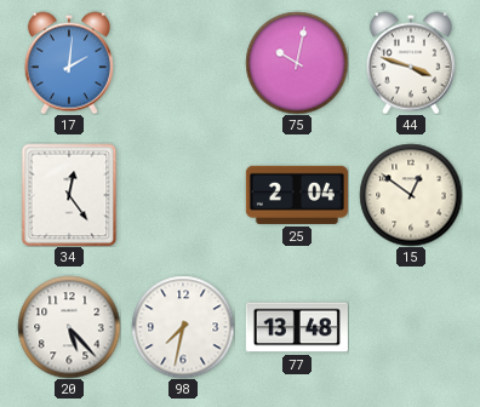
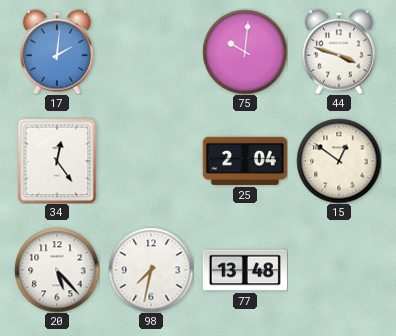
75: 10:02 -> 10:01
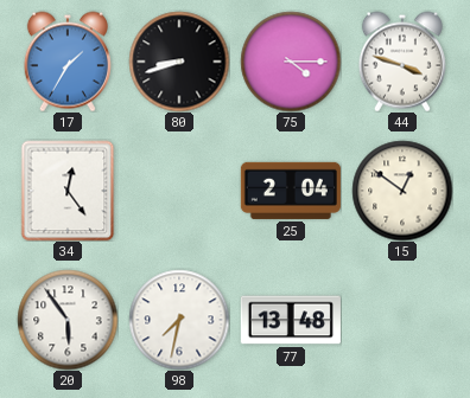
17: 2:01 -> 1:35
80: none -> 8:42
75: 10:01 -> 4:15
20: 5:23 -> 5:54
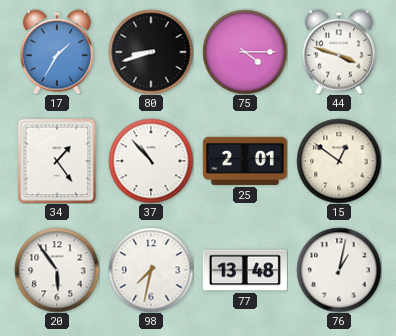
34: 12:24 -> 1:24
37: none -> 10:53
25: 2:04 -> 2:01
76: none -> 1:02
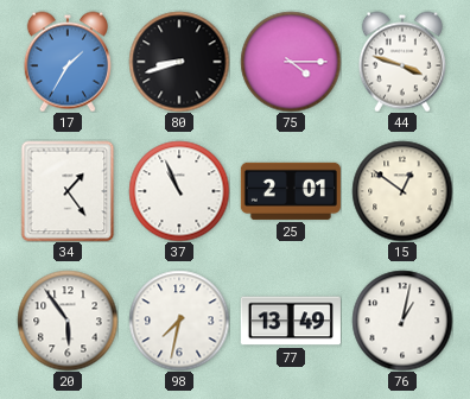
37: 10:53 -> 10:56
77: 13:48 -> 13:49
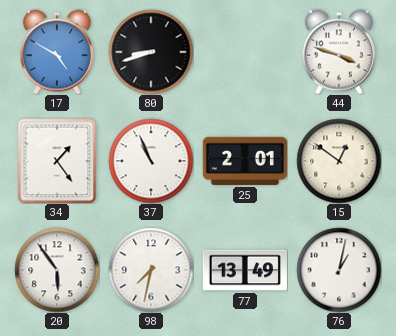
17: 1:35 -> 4:50
75: 4:15 -> none
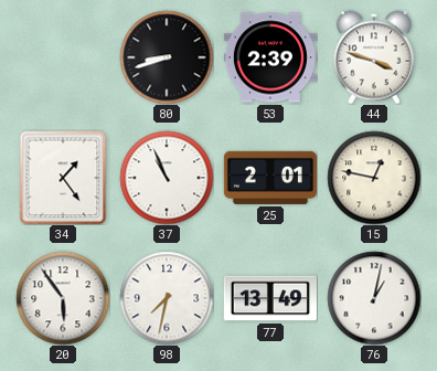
17: 4:50 -> none
53: none -> 2:39
15: 12:51 -> 12:47
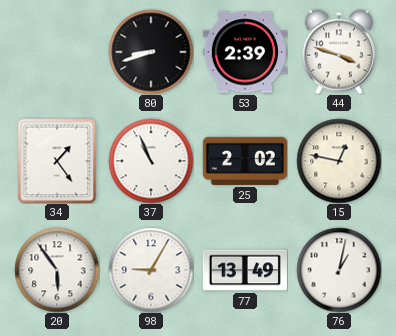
25: 2:01 -> 2:02
98: 7:32 -> 9:05
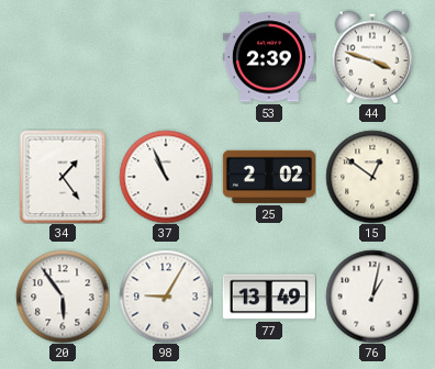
80: 8:42 -> none
15: 12:47 -> 12:51
